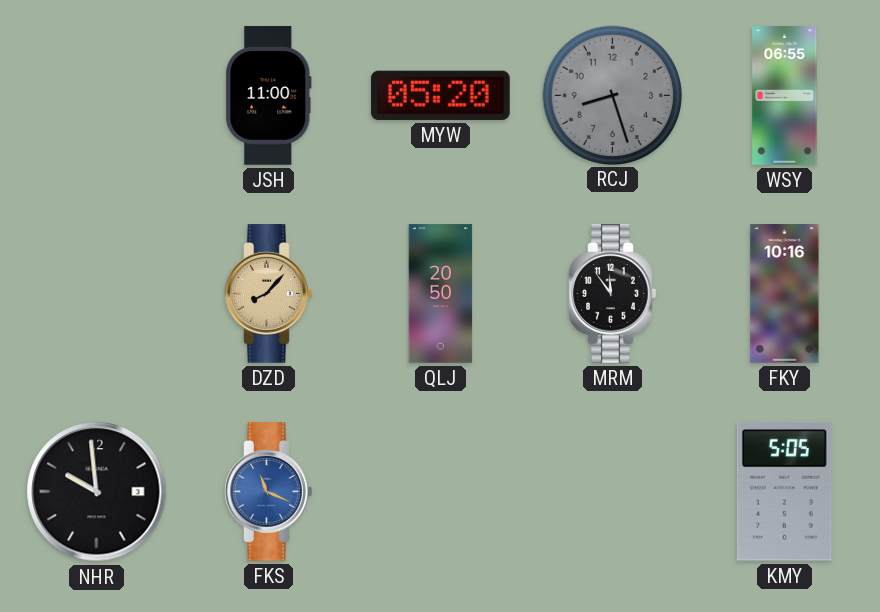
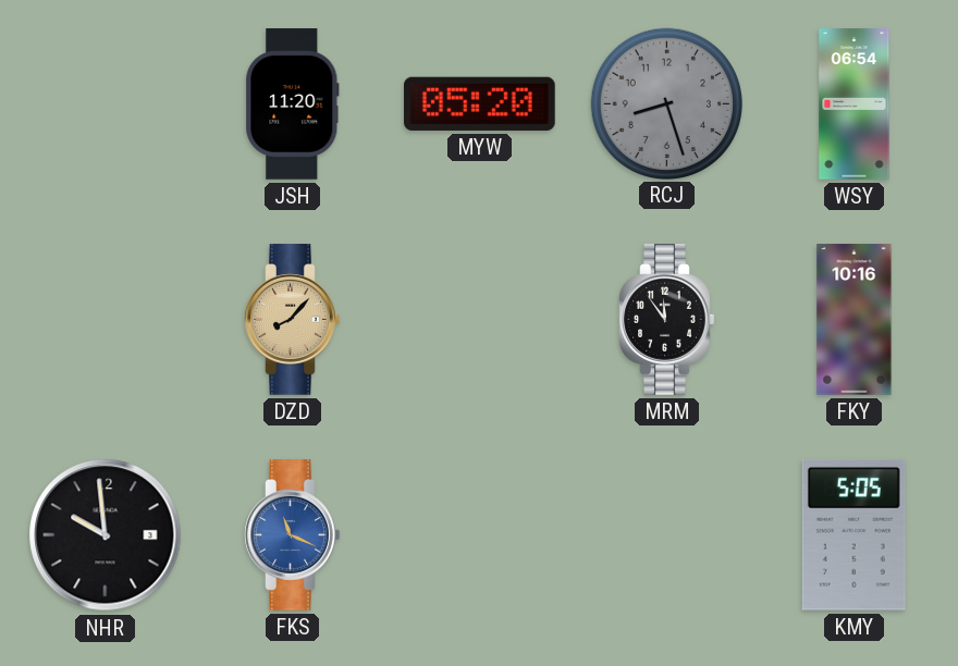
JSH: 11:00 -> 11:20
WSY: 06:55 -> 06:54
QLJ: 20:50 -> none
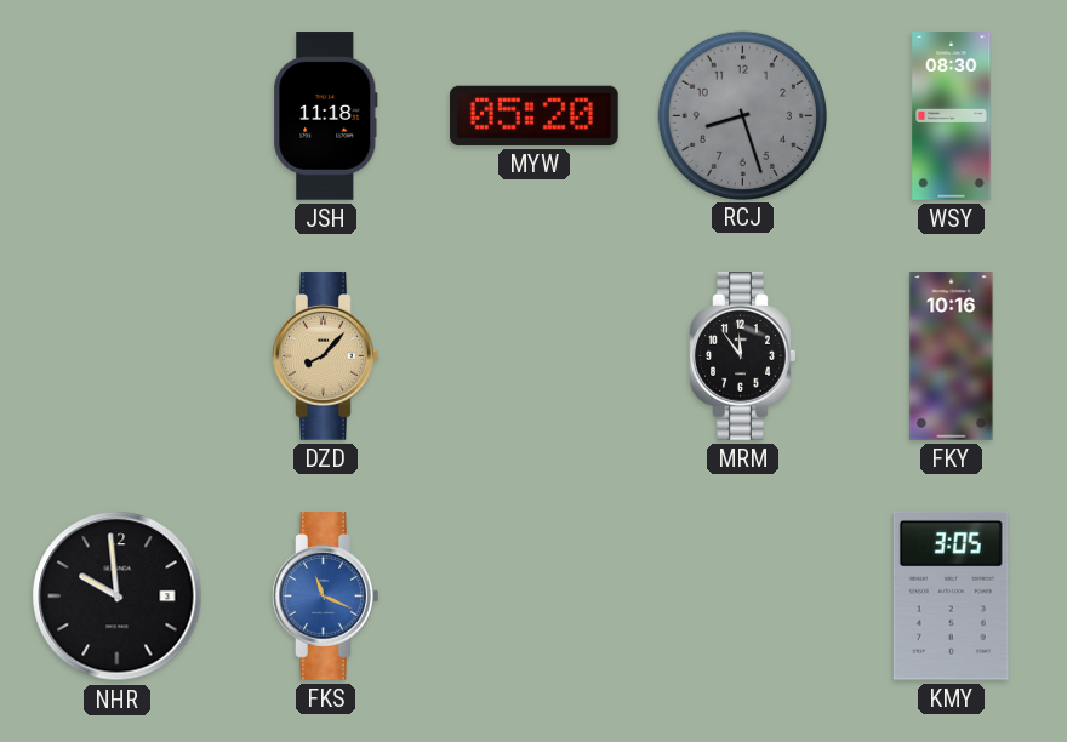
JSH: 11:20 -> 11:18
WSY: 06:54 -> 08:30
KMY: 5:05 -> 3:05
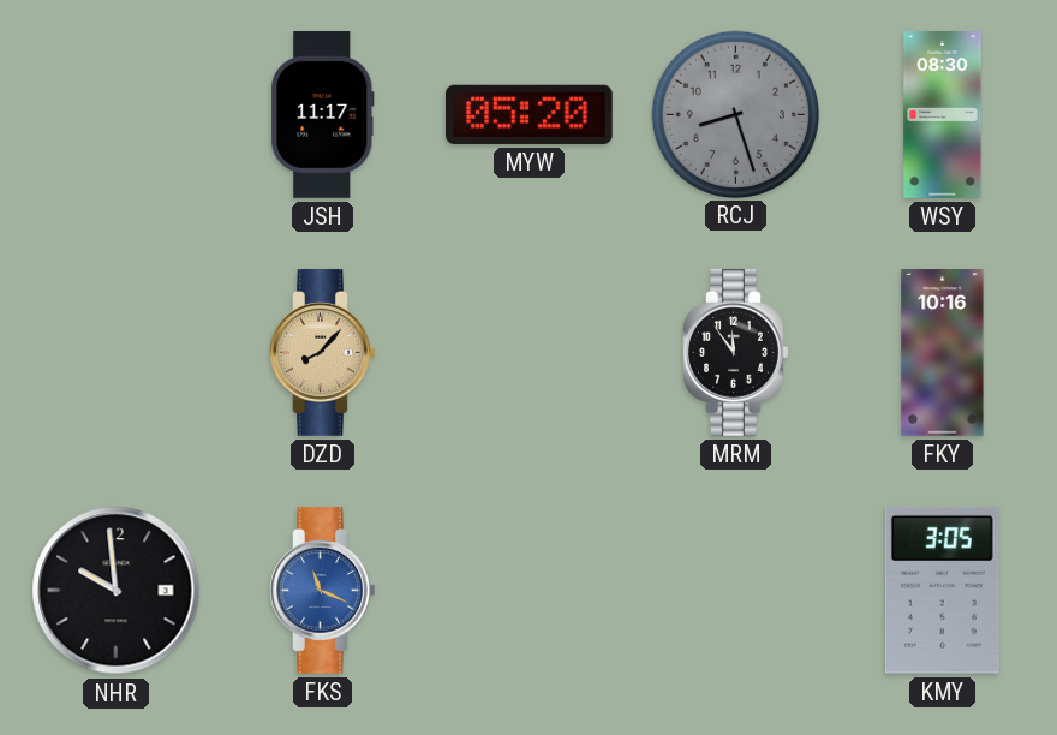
JSH: 11:18 -> 11:17
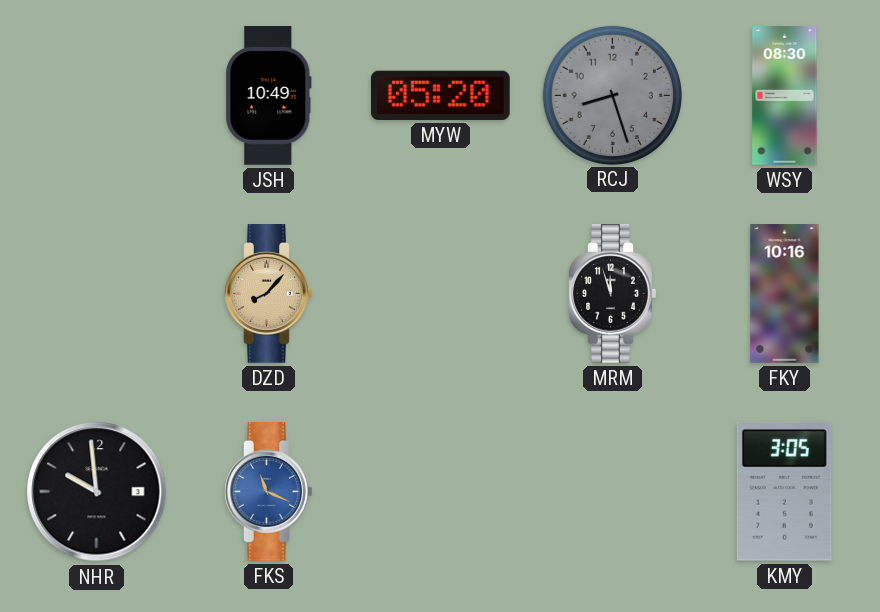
JSH: 11:17 -> 10:49
MRM: 11:54 -> 11:57
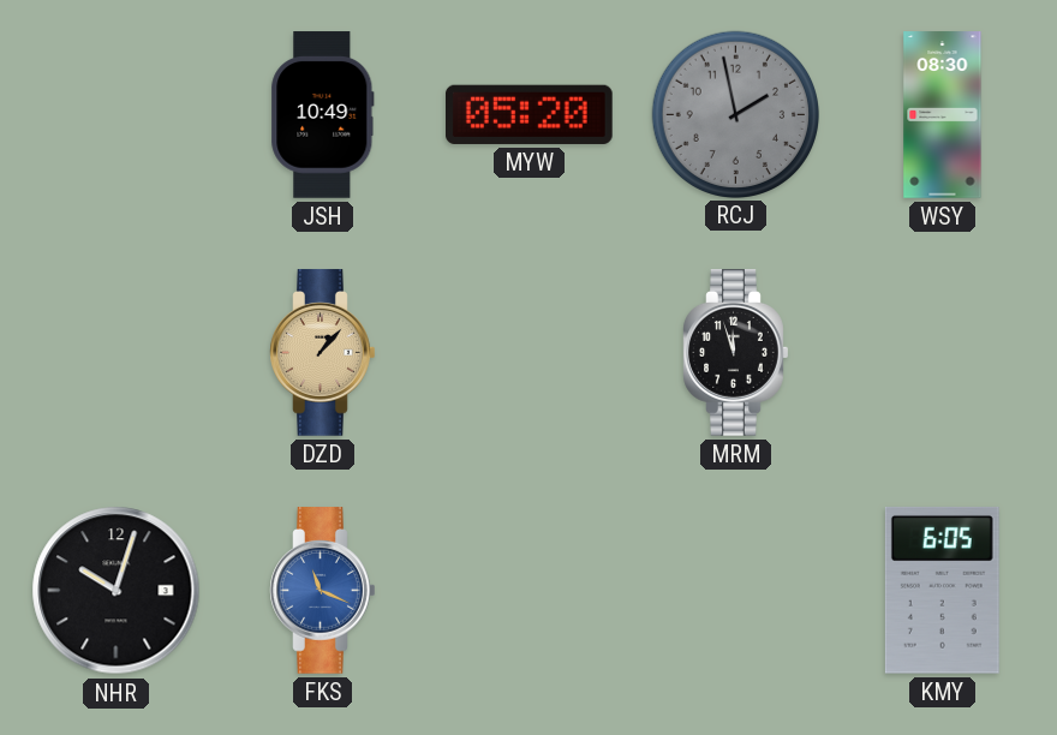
RCJ: 8:27 -> 1:58
DZD: 8:07 -> 1:07
FKY: 10:16 -> none
NHR: 9:59 -> 10:03
KMY: 3:05 -> 6:05
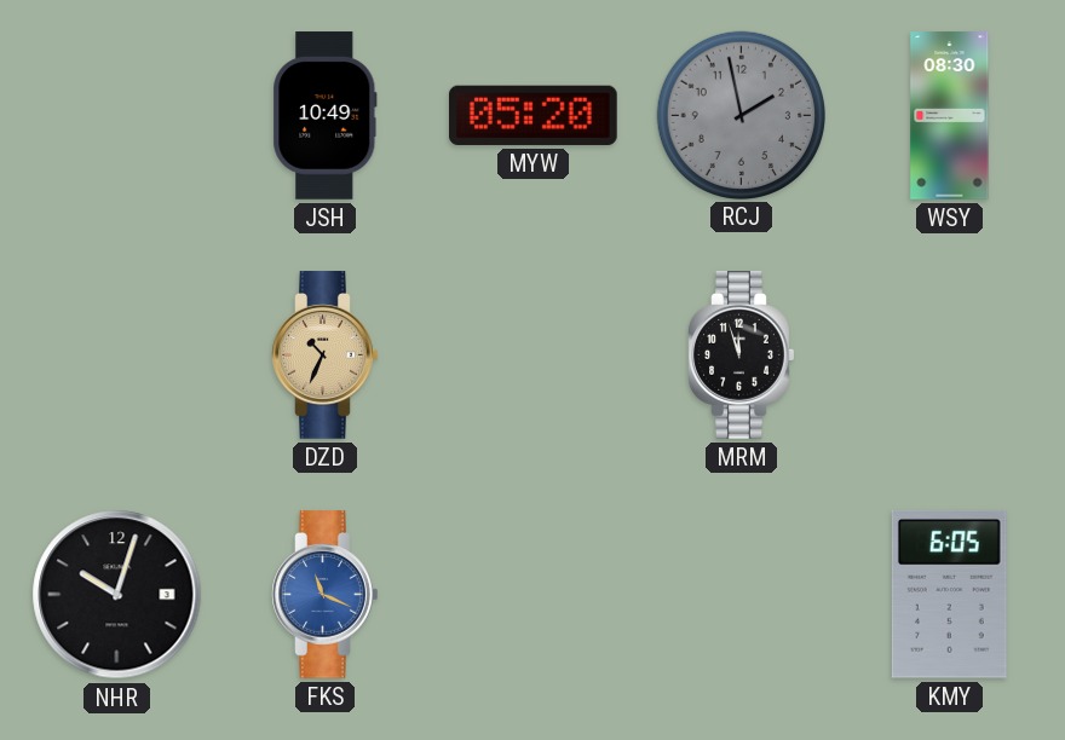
DZD: 1:07 -> 10:34
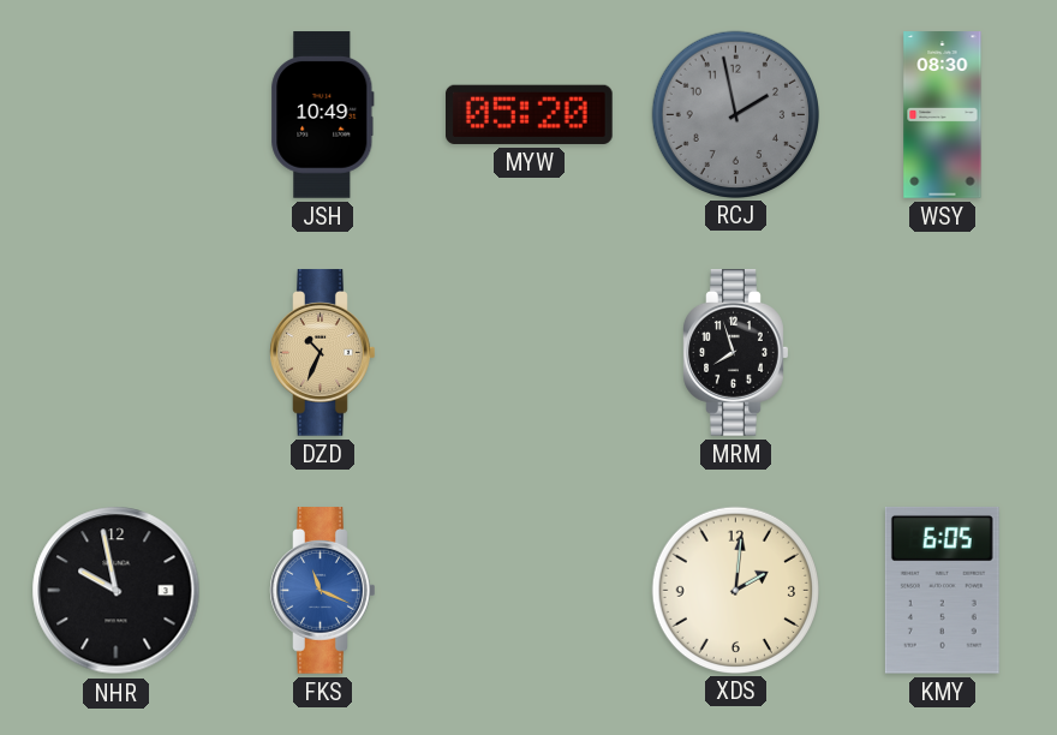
MRM: 11:57 -> 7:57
NHR: 10:03 -> 9:58
XDS: none -> 2:01
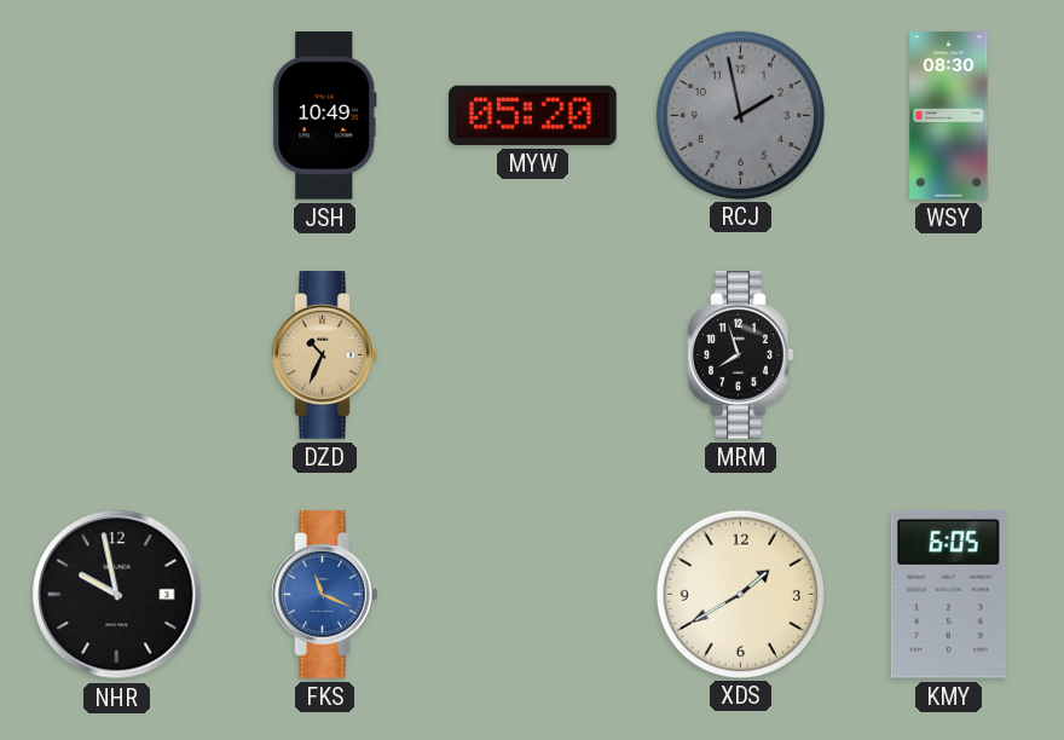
XDS: 2:01 -> 1:40
